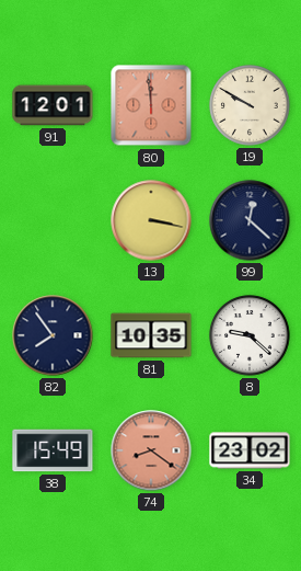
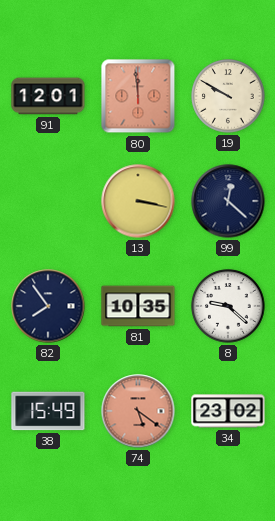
74: 8:21 -> 5:21
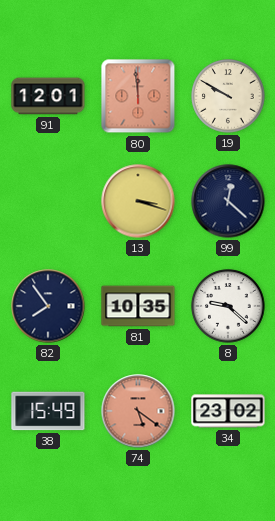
13: 3:17 -> 3:18
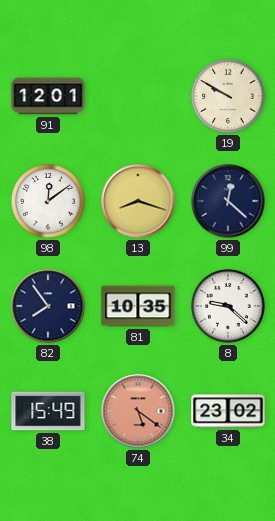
80: 11:59 -> none
98: none -> 12:09
13: 3:18 -> 8:18
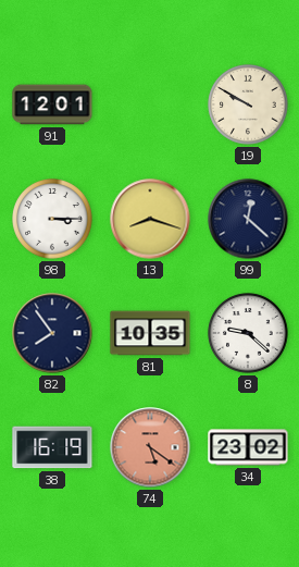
98: 12:09 -> 3:15
38: 15:49 -> 16:19
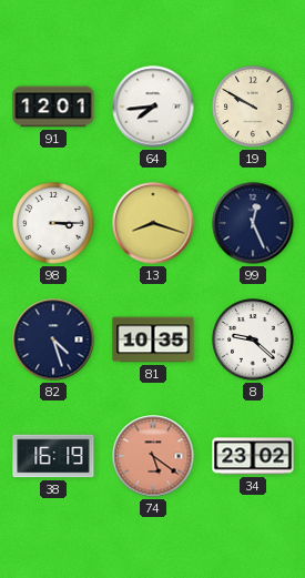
64: none -> 7:44
99: 12:22 -> 12:26
82: 7:54 -> 4:27
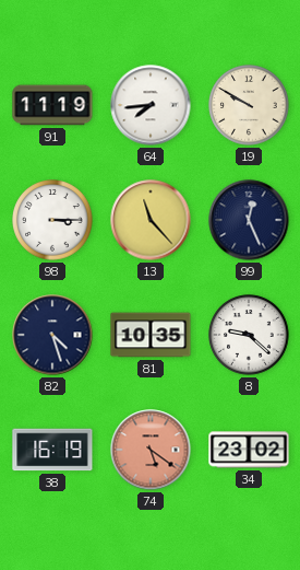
91: 12:01 -> 11:19
13: 8:18 -> 11:23
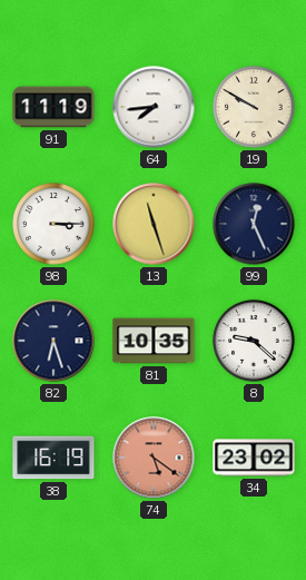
13: 11:23 -> 11:27
82: 4:27 -> 6:27
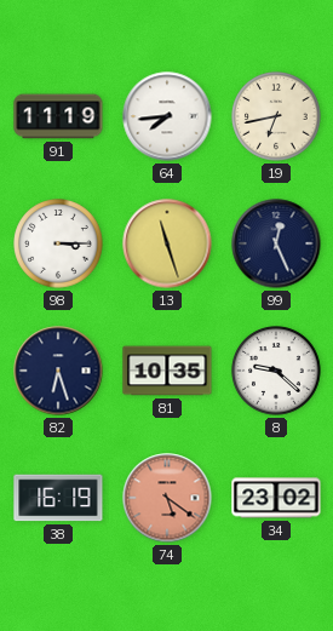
19: 9:50 -> 6:43
